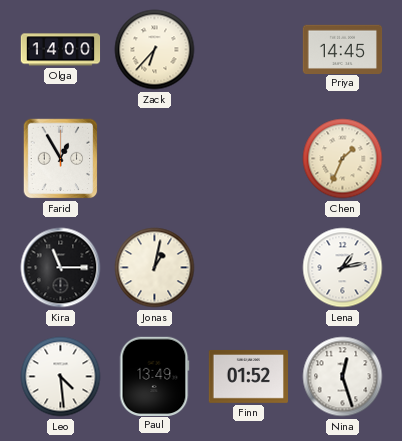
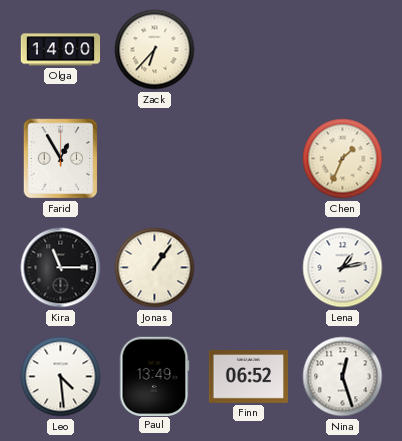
Priya: 14:45 -> none
Jonas: 1:02 -> 1:06
Finn: 01:52 -> 06:52
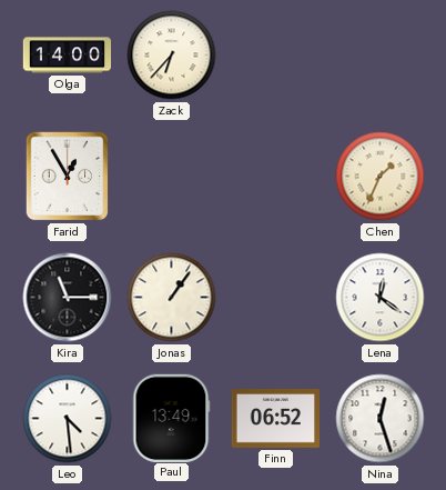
Lena: 1:13 -> 12:21
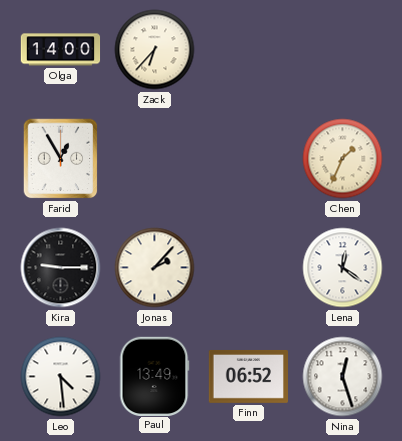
Kira: 11:15 -> 9:15
Jonas: 1:06 -> 2:07
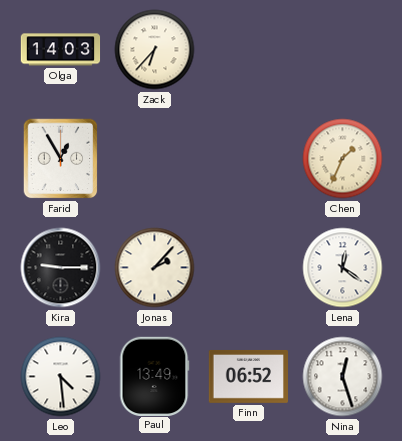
Olga: 14:00 -> 14:03
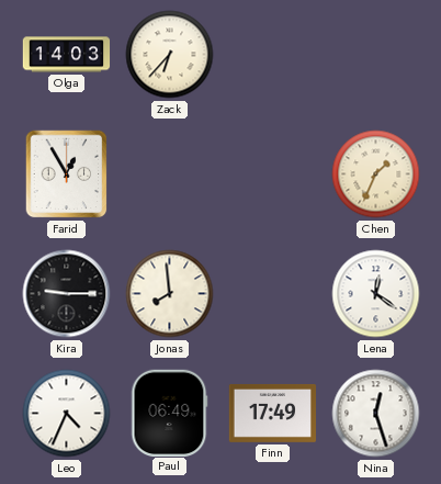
Jonas: 2:07 -> 7:59
Leo: 4:29 -> 4:34
Paul: 13:49 -> 06:49
Finn: 06:52 -> 17:49
